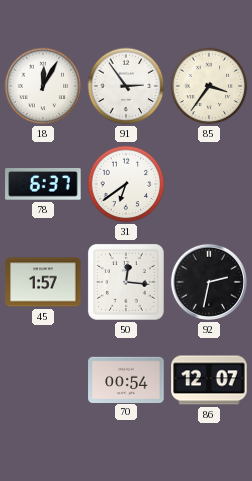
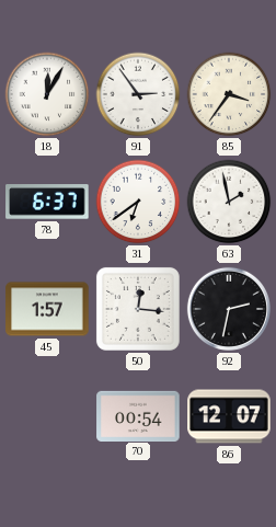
63: none -> 1:58
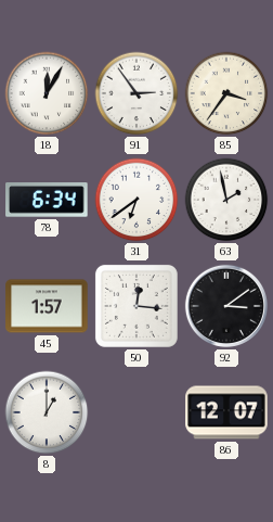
78: 6:37 -> 6:34
92: 2:32 -> 3:09
8: none -> 1:00
70: 00:54 -> none
